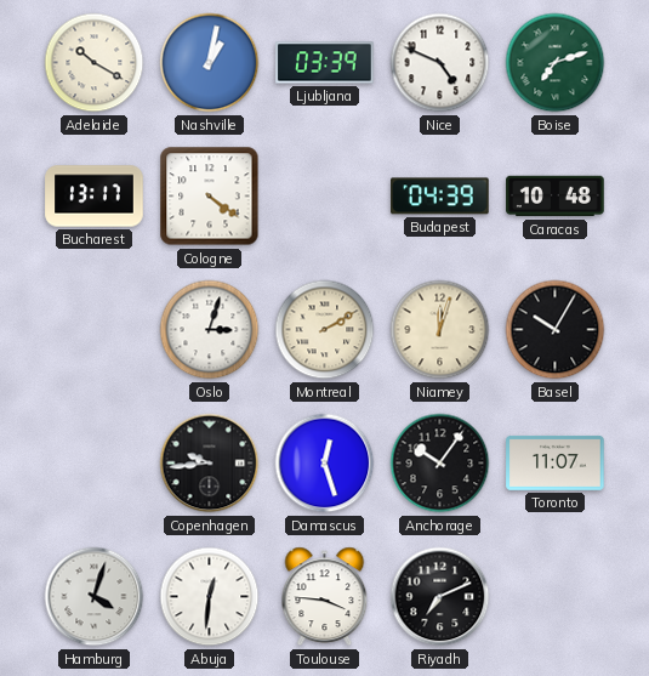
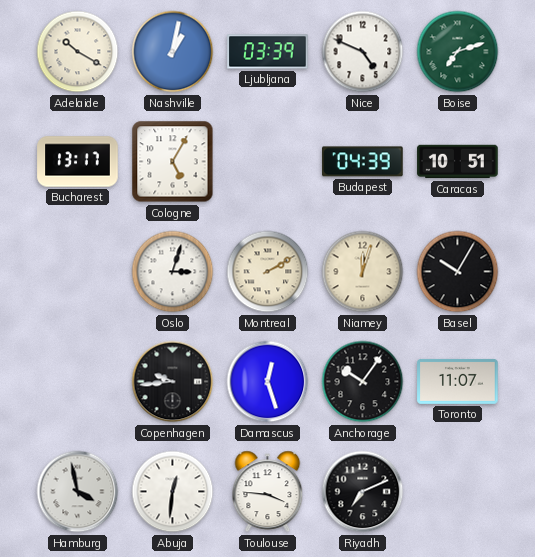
Cologne: 4:21 -> 5:05
Caracas: 10:48 -> 10:51
Hamburg: 4:03 -> 3:58
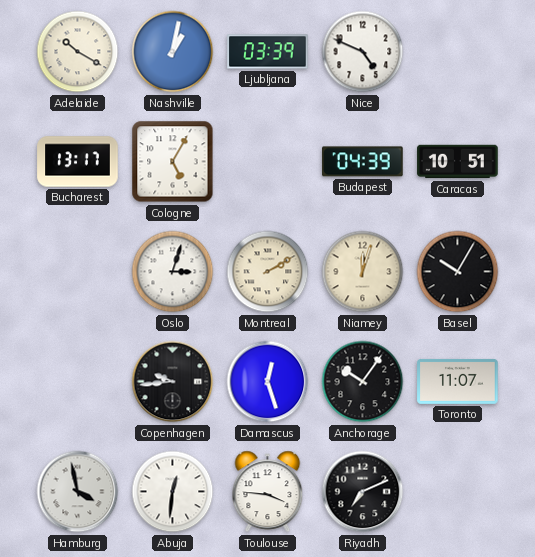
Boise: 7:12 -> none
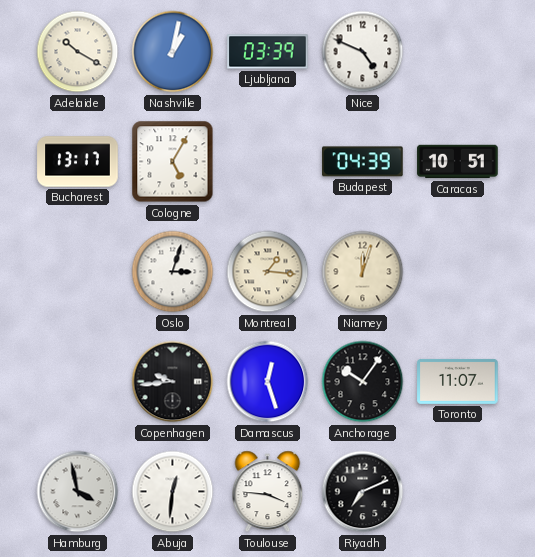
Montreal: 2:10 -> 1:16
Basel: 10:05 -> none
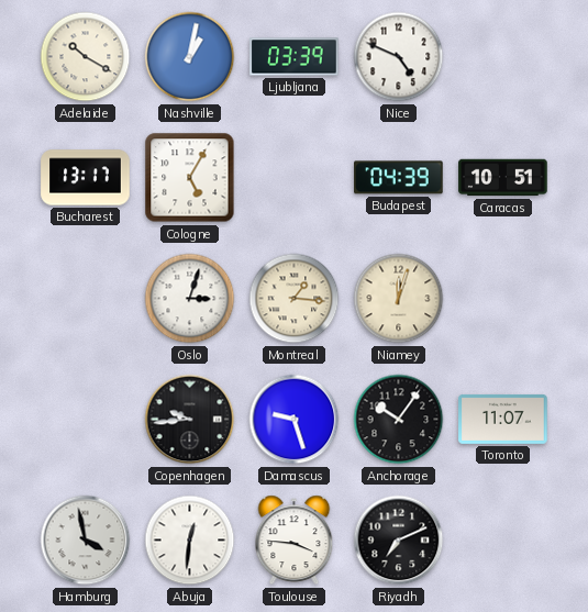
Damascus: 12:27 -> 9:27
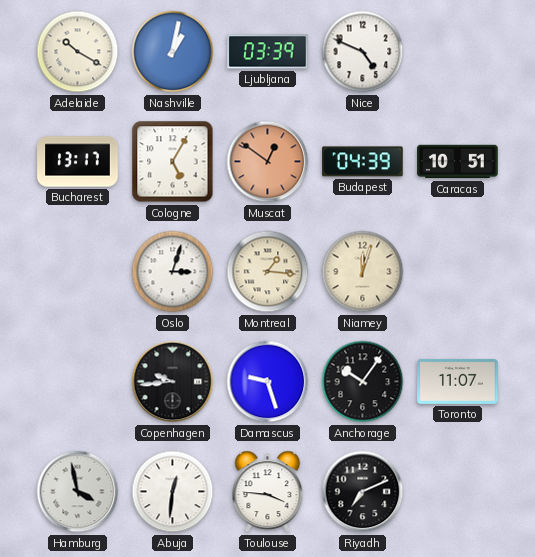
Muscat: none -> 12:51
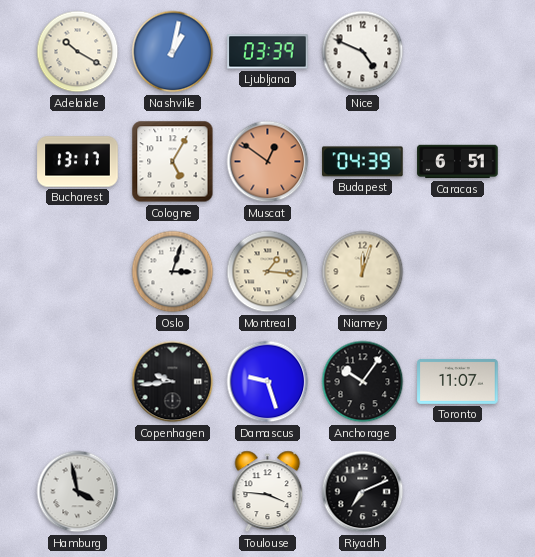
Caracas: 10:51 -> 6:51
Abuja: 12:31 -> none
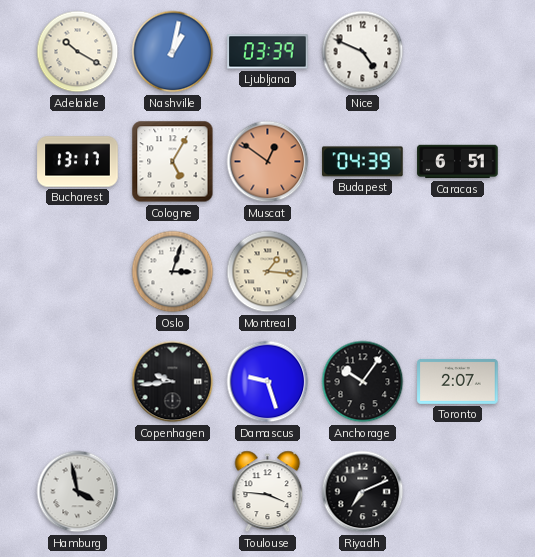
Niamey: 12:03 -> none
Toronto: 11:07 -> 2:07
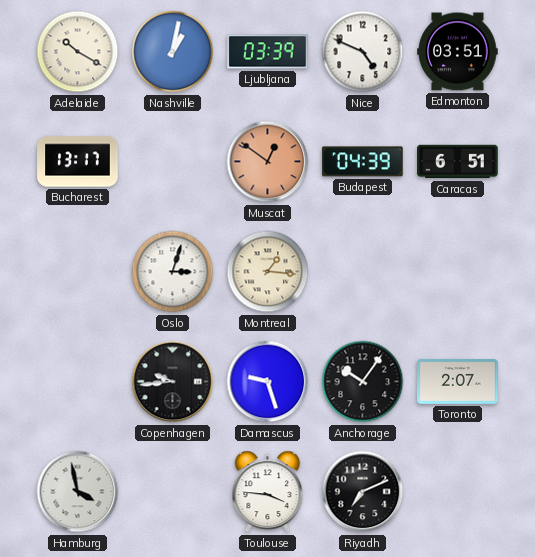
Edmonton: none -> 03:51
Cologne: 5:05 -> none
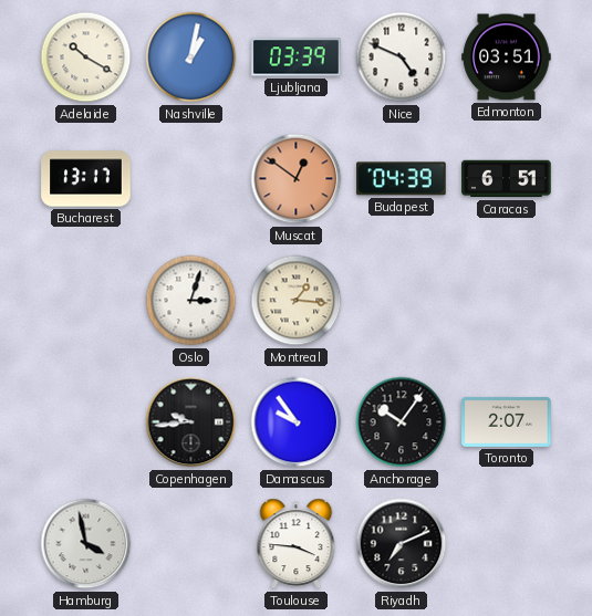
Damascus: 9:27 -> 9:54
